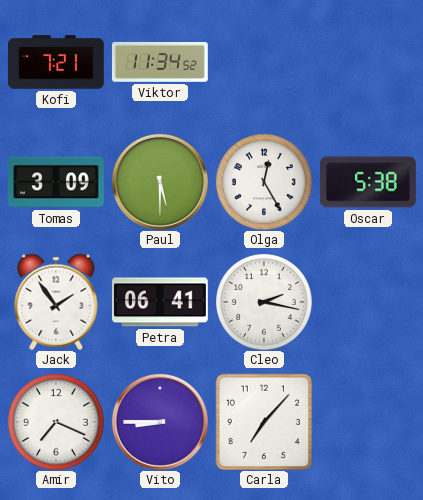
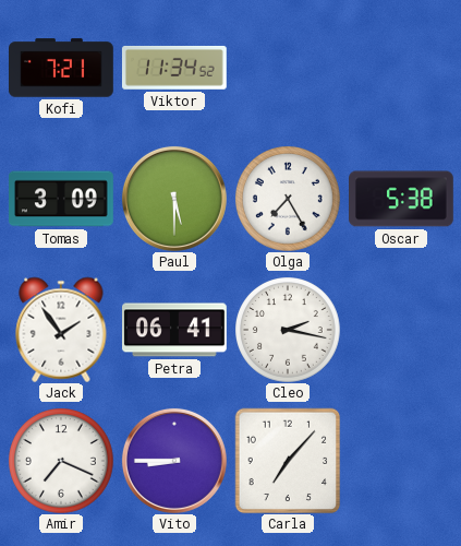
Olga: 12:25 -> 7:25
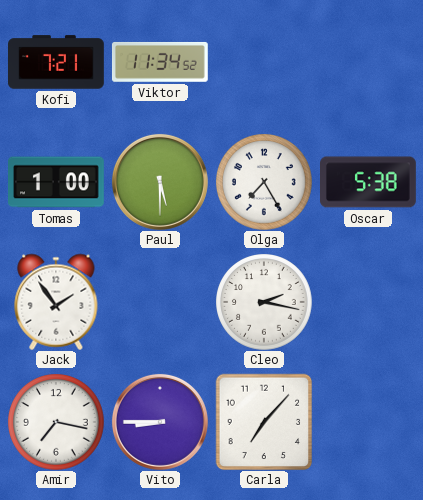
Tomas: 3:09 -> 1:00
Petra: 06:41 -> none
Amir: 7:19 -> 7:17
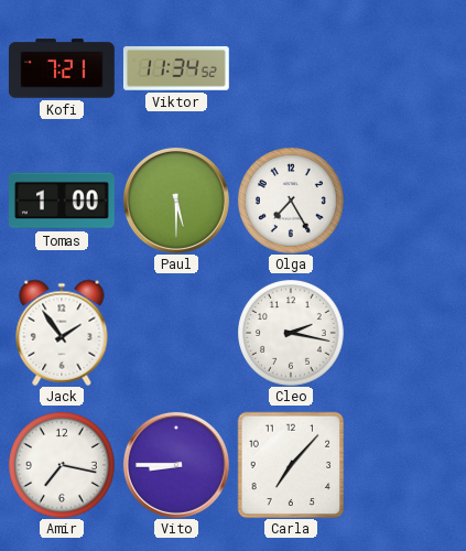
Oscar: 5:38 -> none
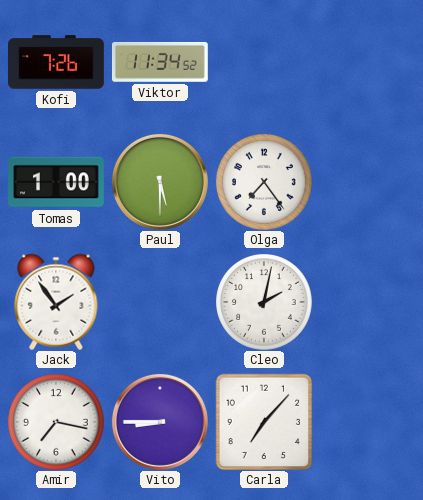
Kofi: 7:21 -> 7:26
Olga: 7:25 -> 7:24
Cleo: 2:17 -> 2:02
